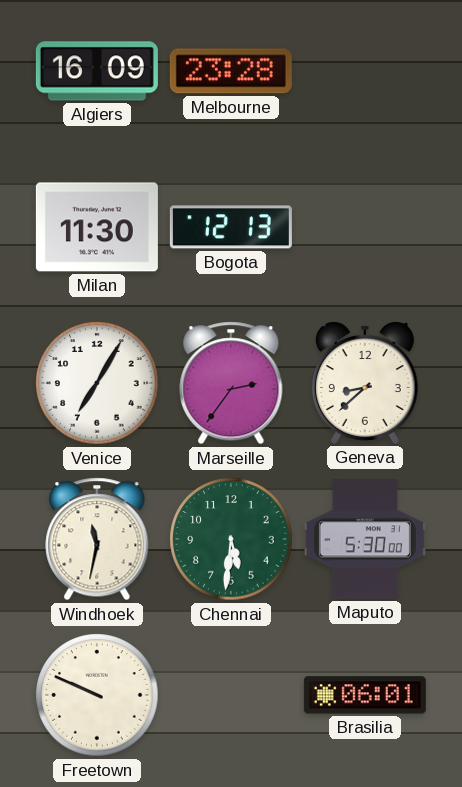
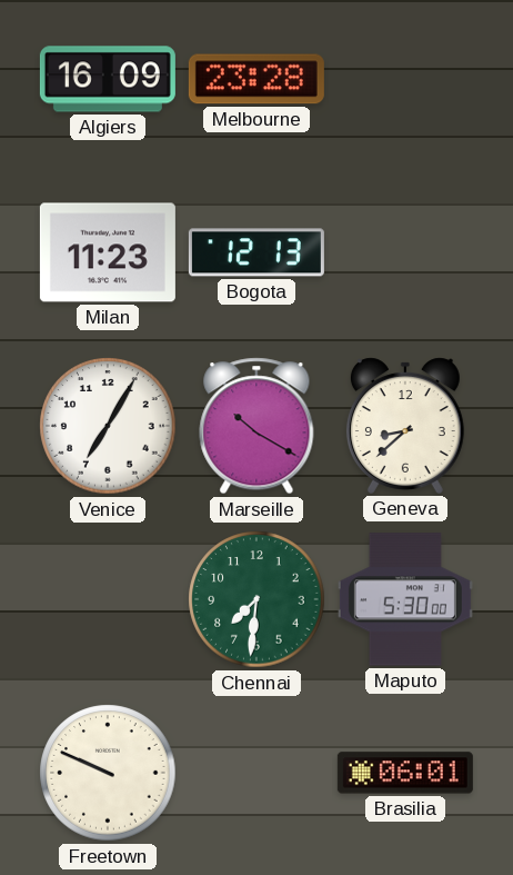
Milan: 11:30 -> 11:23
Marseille: 2:36 -> 10:20
Windhoek: 11:32 -> none
Chennai: 5:31 -> 7:31
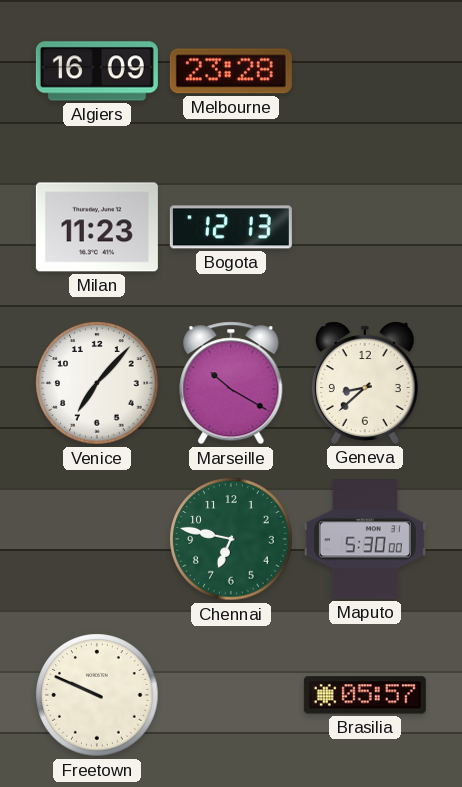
Venice: 7:05 -> 7:07
Chennai: 7:31 -> 6:47
Brasilia: 06:01 -> 05:57
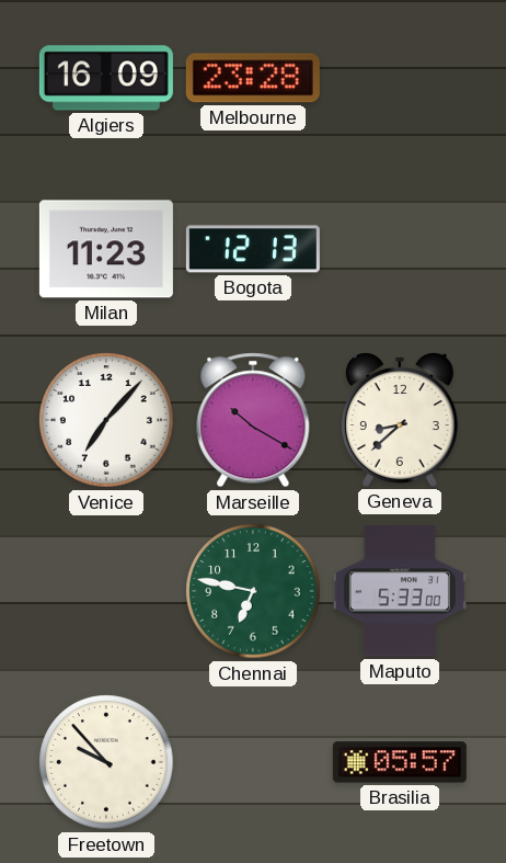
Maputo: 5:30 -> 5:33
Freetown: 9:49 -> 9:53
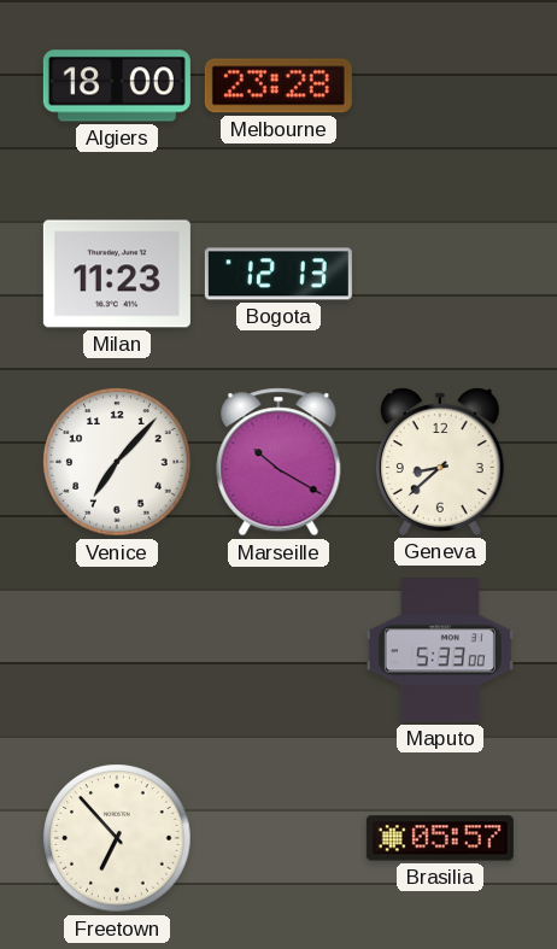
Algiers: 16:09 -> 18:00
Chennai: 6:47 -> none
Freetown: 9:53 -> 6:53
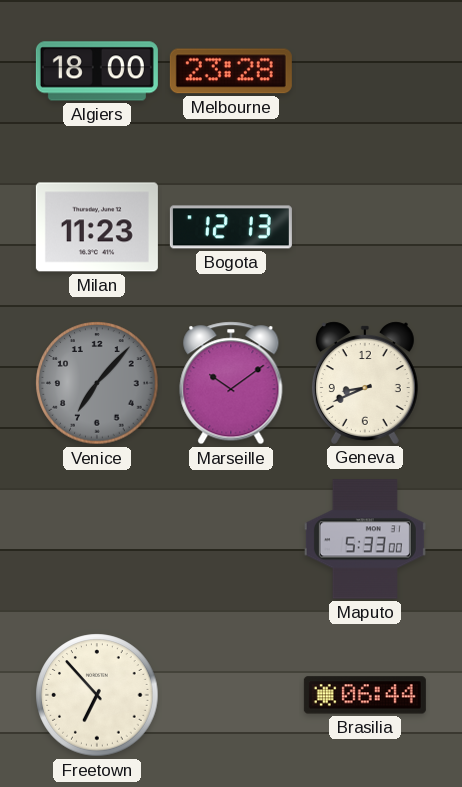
Venice dial: white -> grey
Marseille: 10:20 -> 10:09
Geneva: 8:38 -> 8:41
Brasilia: 05:57 -> 06:44
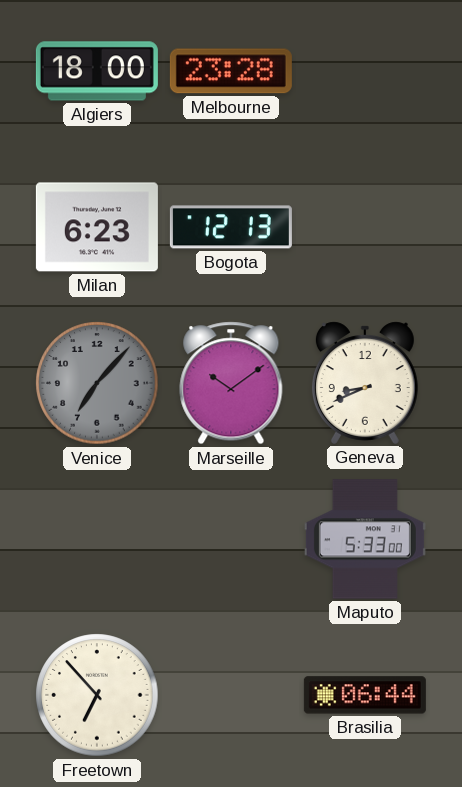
Milan: 11:23 -> 6:23
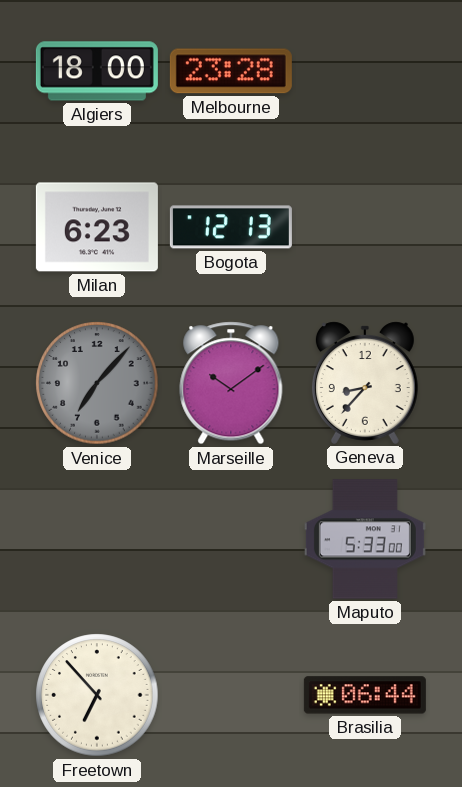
Geneva: 8:41 -> 8:37
